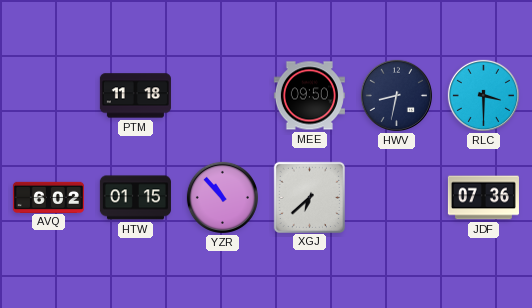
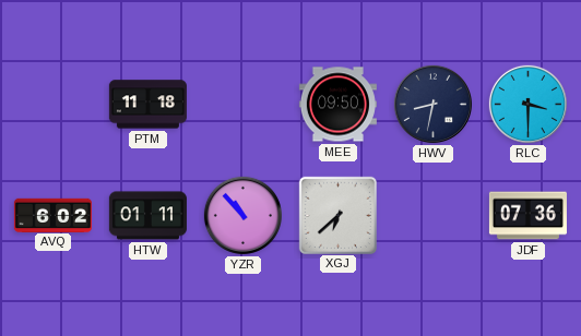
HTW: 01:15 -> 01:11
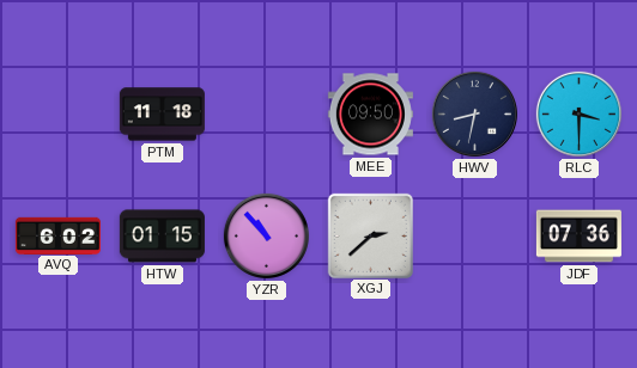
HTW: 01:11 -> 01:15
XGJ: 6:38 -> 2:38
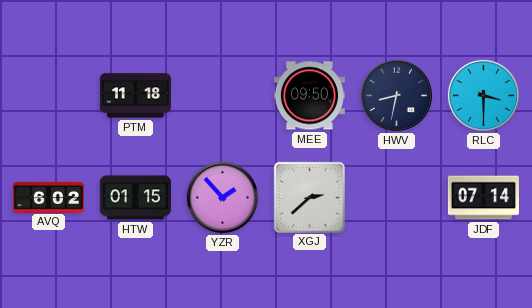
YZR: 10:53 -> 1:53
JDF: 07:36 -> 07:14
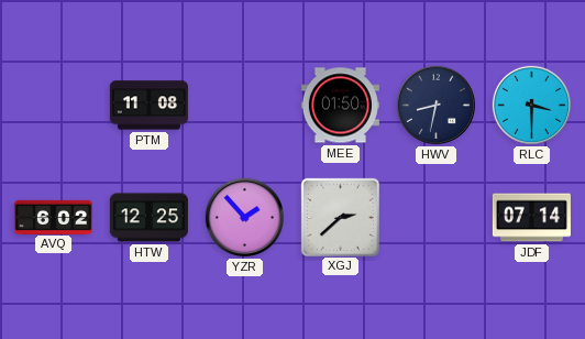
PTM: 11:18 -> 11:08
MEE: 09:50 -> 01:50
HTW: 01:15 -> 12:25
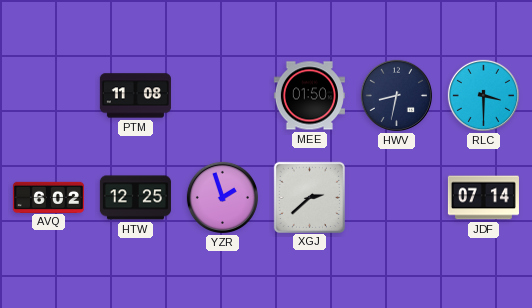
YZR: 1:53 -> 1:57
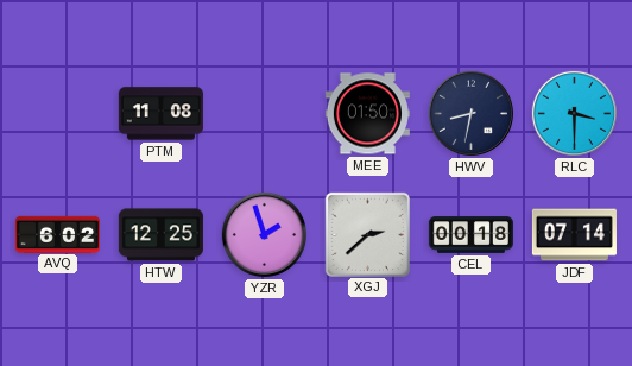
CEL: none -> 00:18
